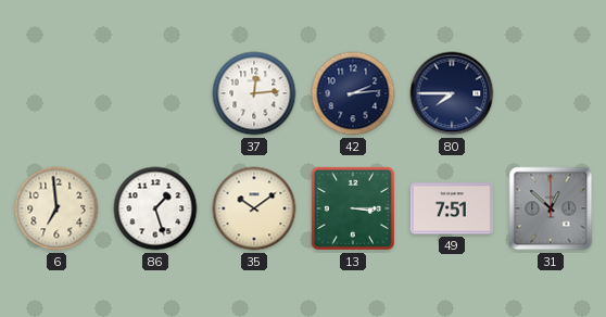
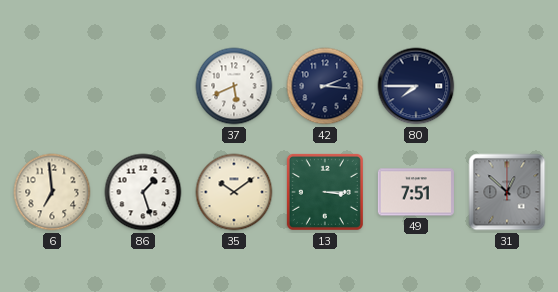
37: 12:14 -> 5:41
42: 2:14 -> 2:16
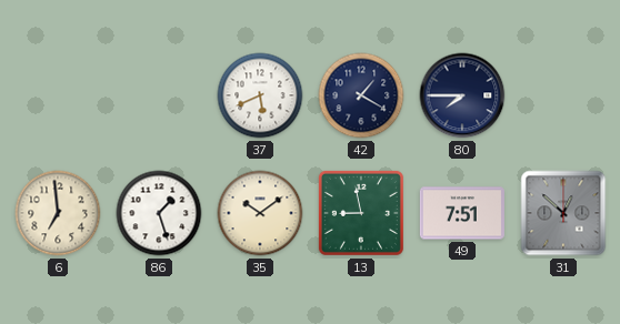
42: 2:16 -> 1:20
13: 3:15 -> 8:58
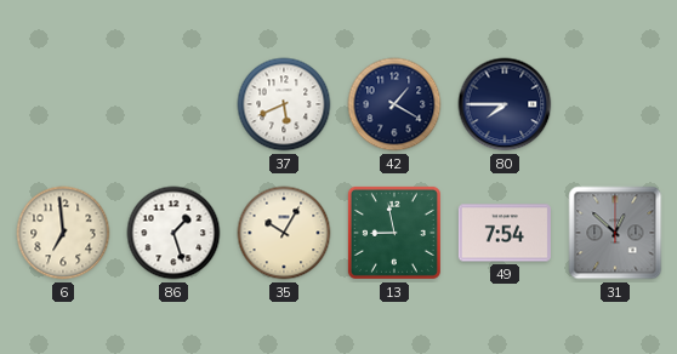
35: 10:09 -> 10:05
49: 7:51 -> 7:54
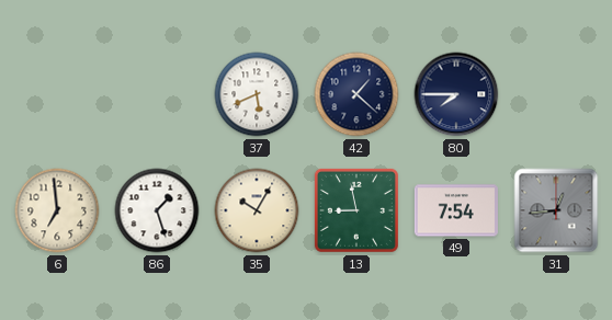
42: 1:20 -> 1:22
31: 12:52 -> 12:44
